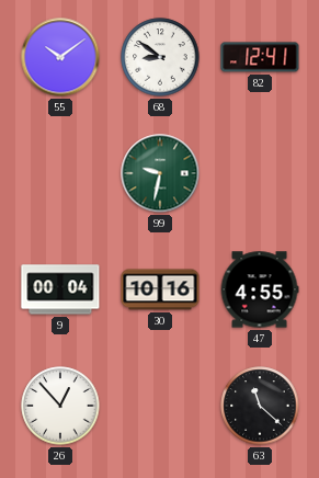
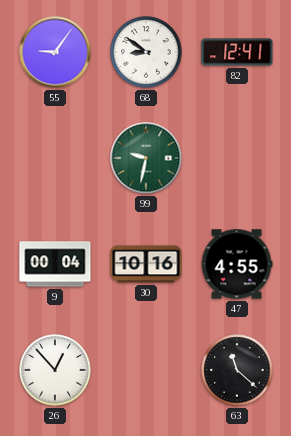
55: 10:09 -> 9:06
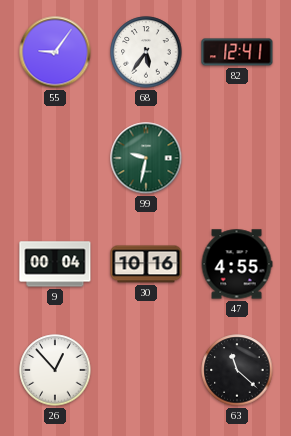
68: 8:51 -> 5:36
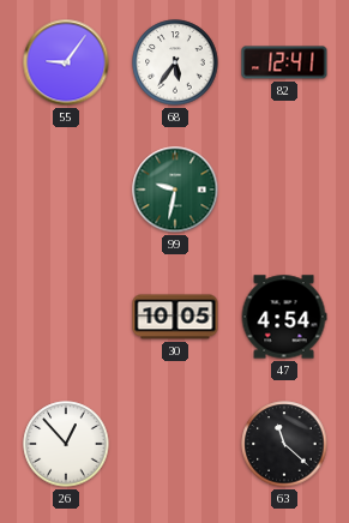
9: 00:04 -> none
30: 10:16 -> 10:05
47: 4:55 -> 4:54
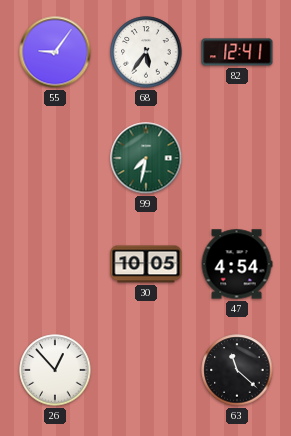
99: 9:32 -> 7:32
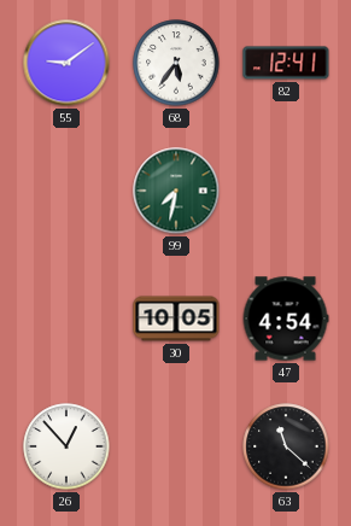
55: 9:06 -> 9:09
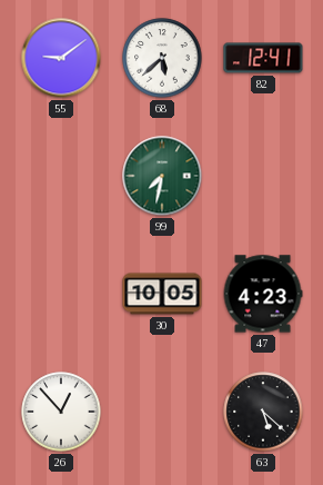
68: 5:36 -> 5:38
47: 4:54 -> 4:23
63: 11:22 -> 5:22
